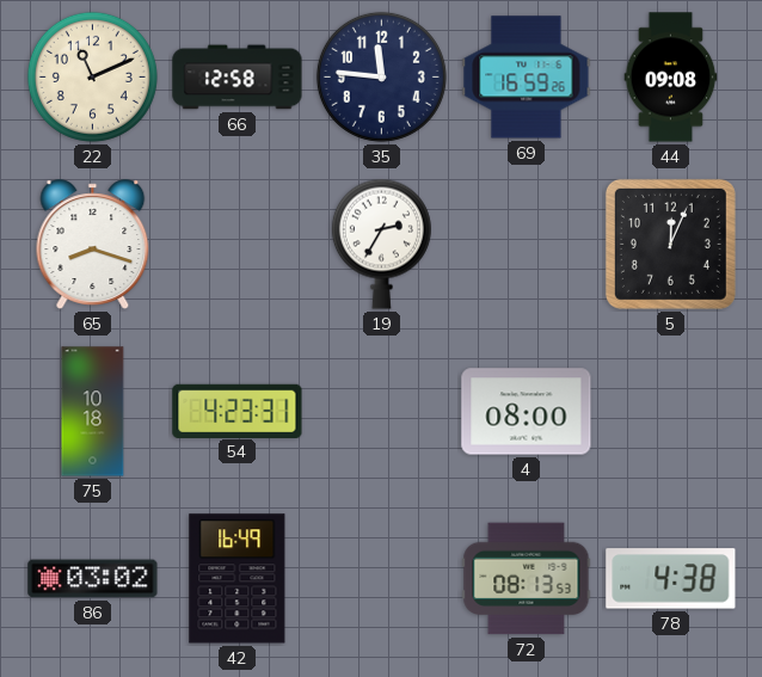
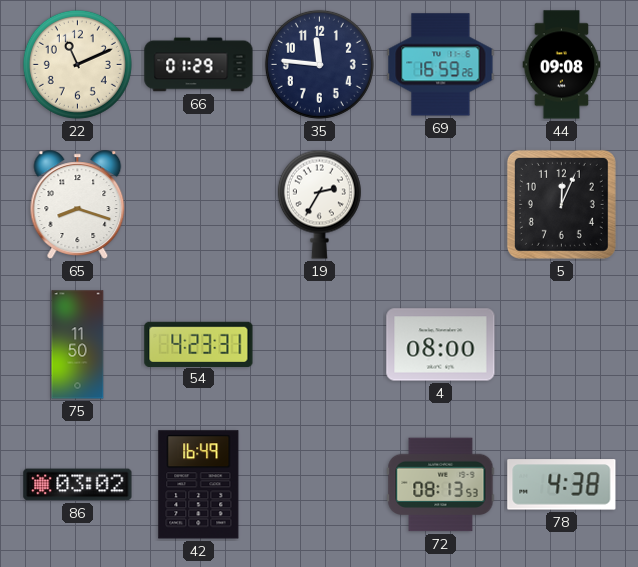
66: 12:58 -> 01:29
75: 10:18 -> 11:50
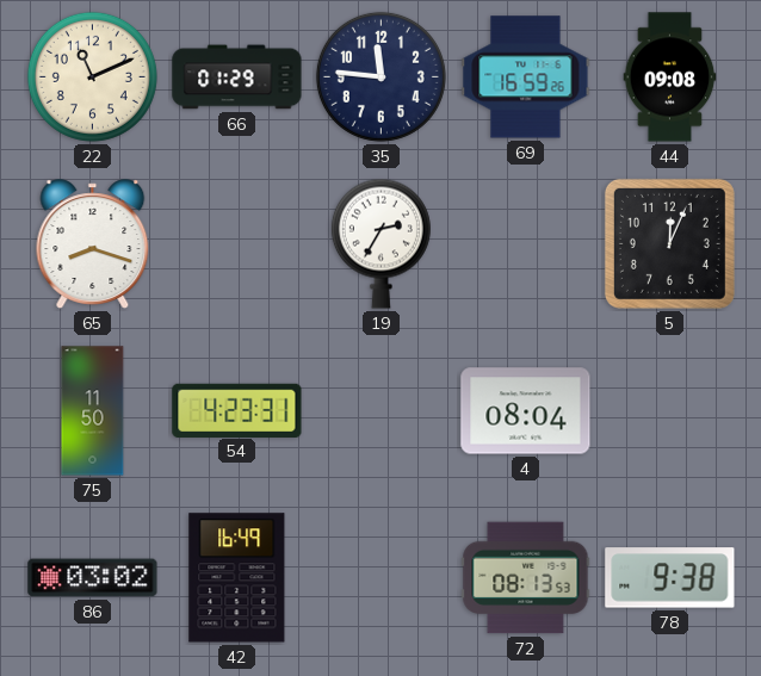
4: 08:00 -> 08:04
78: 4:38 -> 9:38
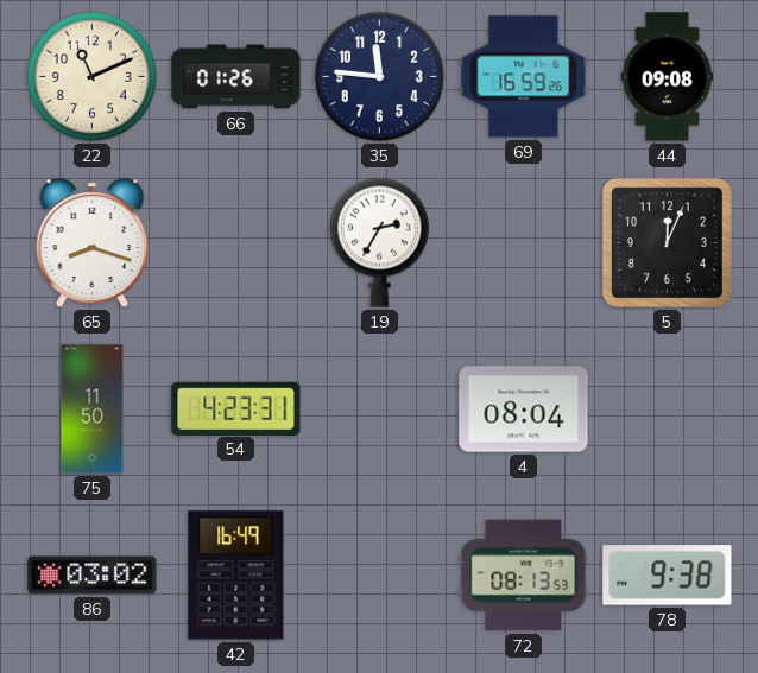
66: 01:29 -> 01:26
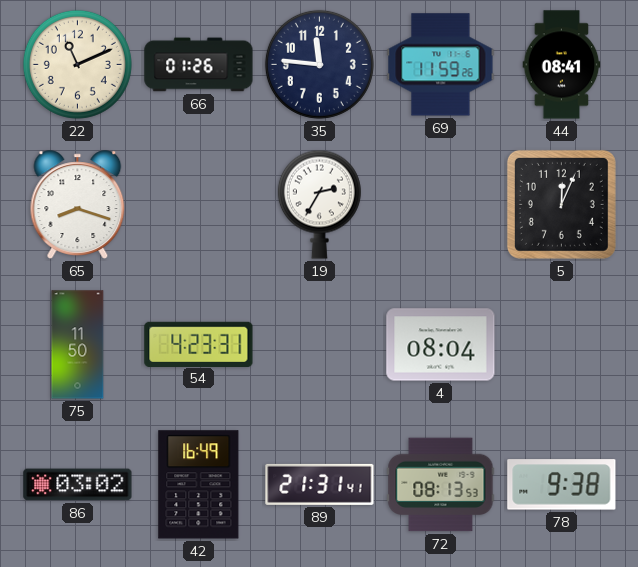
69: 16:59 -> 11:59
44: 09:08 -> 08:41
89: none -> 21:31
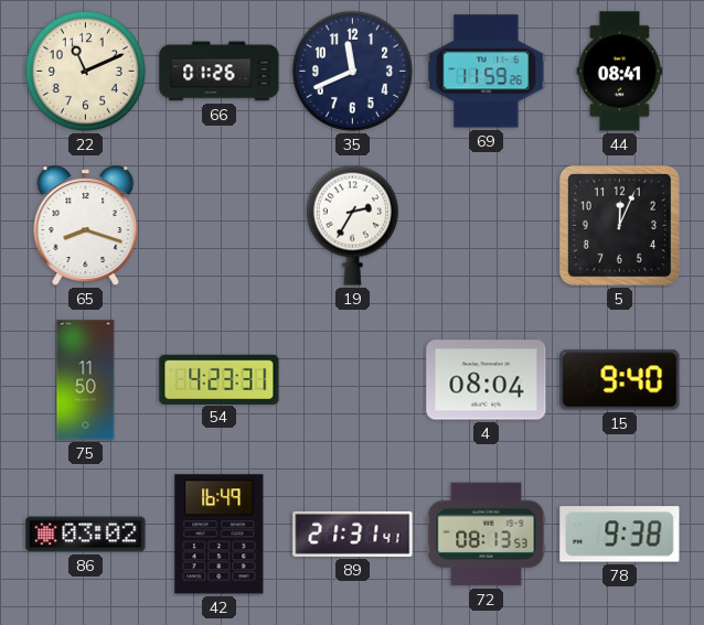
35: 11:46 -> 11:41
15: none -> 9:40
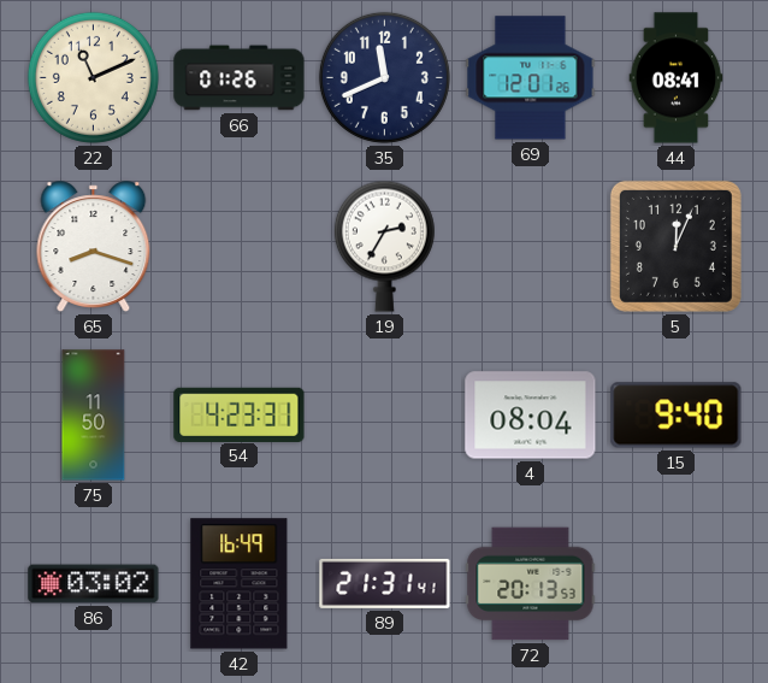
69: 11:59 -> 12:01
72: 08:13 -> 20:13
78: 9:38 -> none
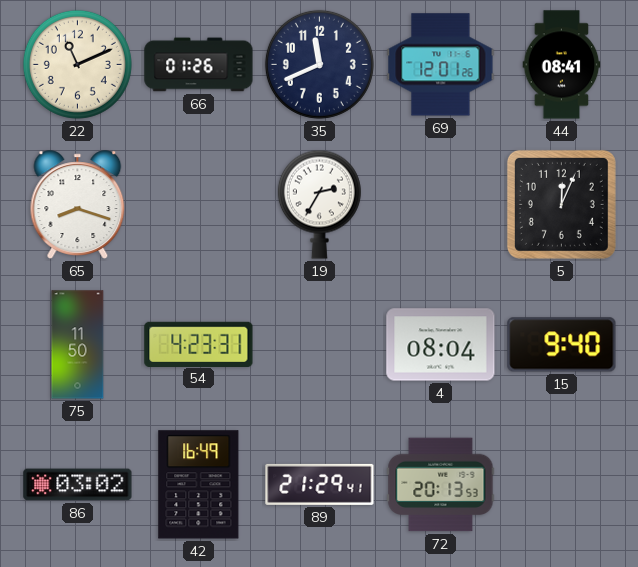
89: 21:31 -> 21:29
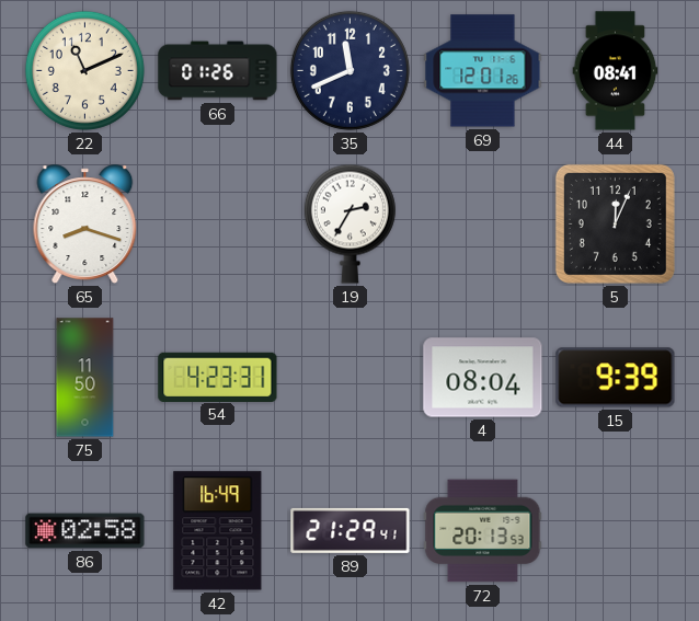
15: 9:40 -> 9:39
86: 03:02 -> 02:58
